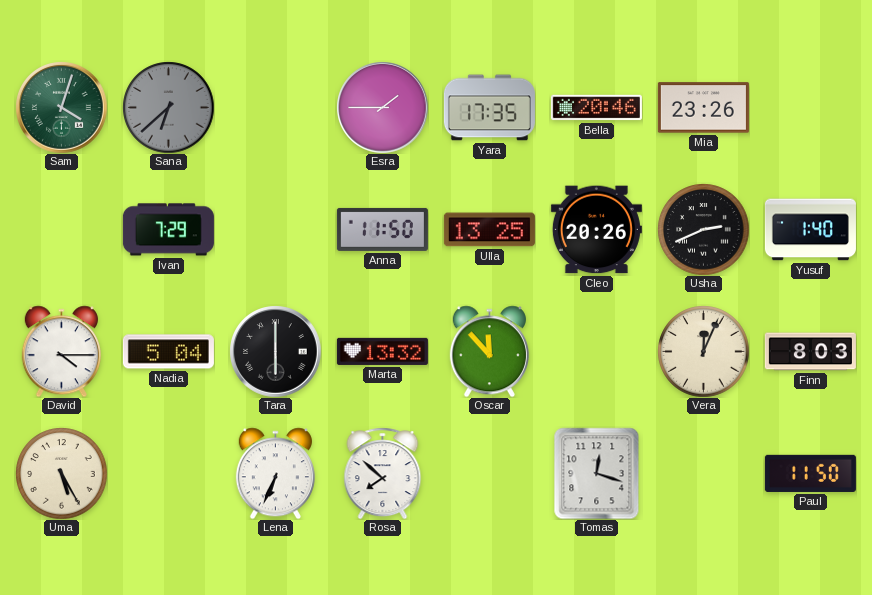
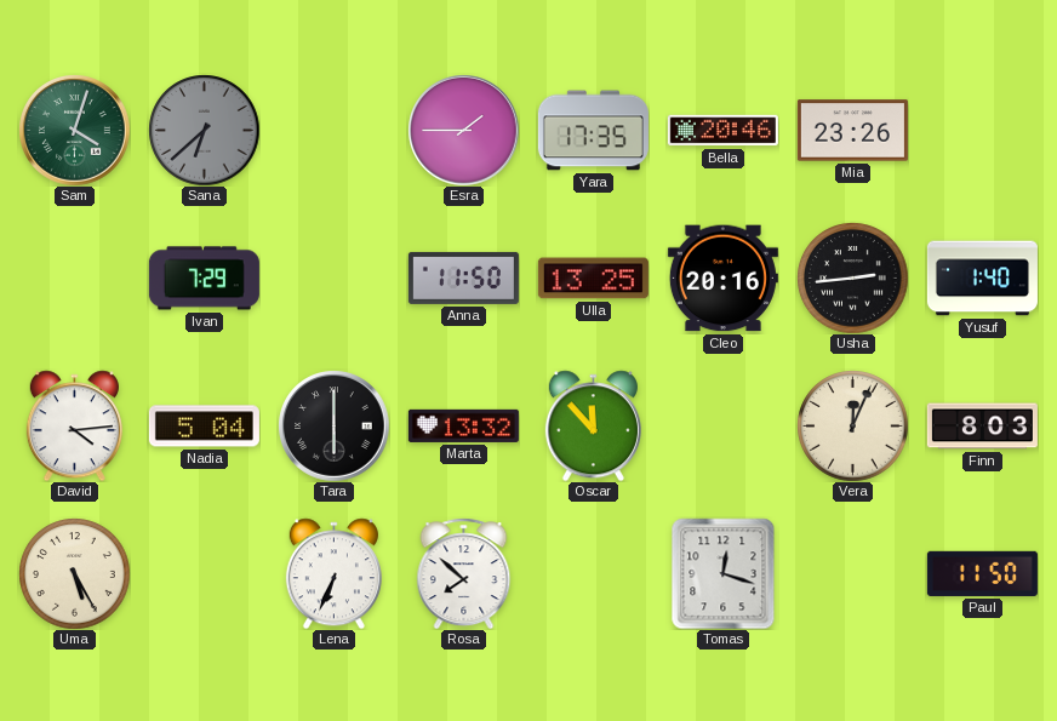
Cleo: 20:26 -> 20:16
Usha: 2:41 -> 2:44
David: 4:15 -> 4:14
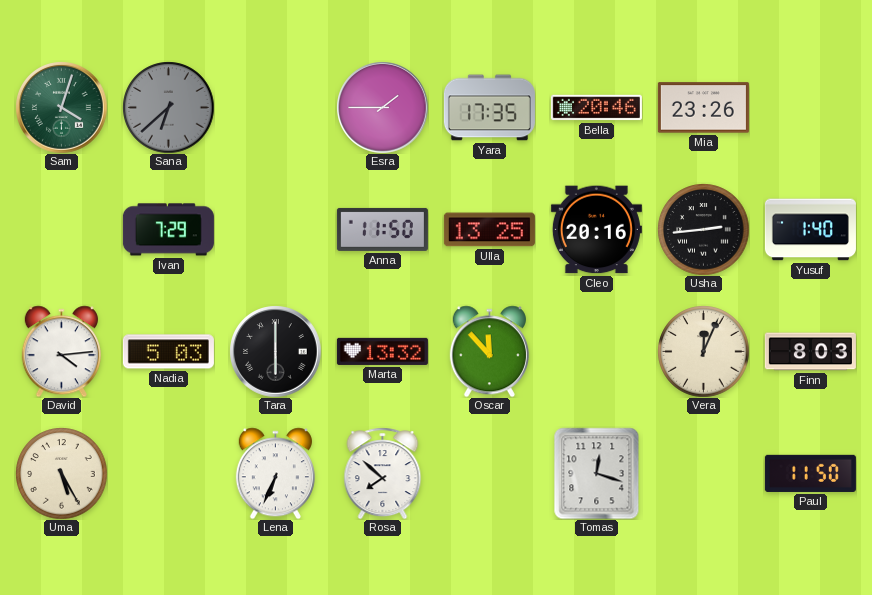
Nadia: 5:04 -> 5:03
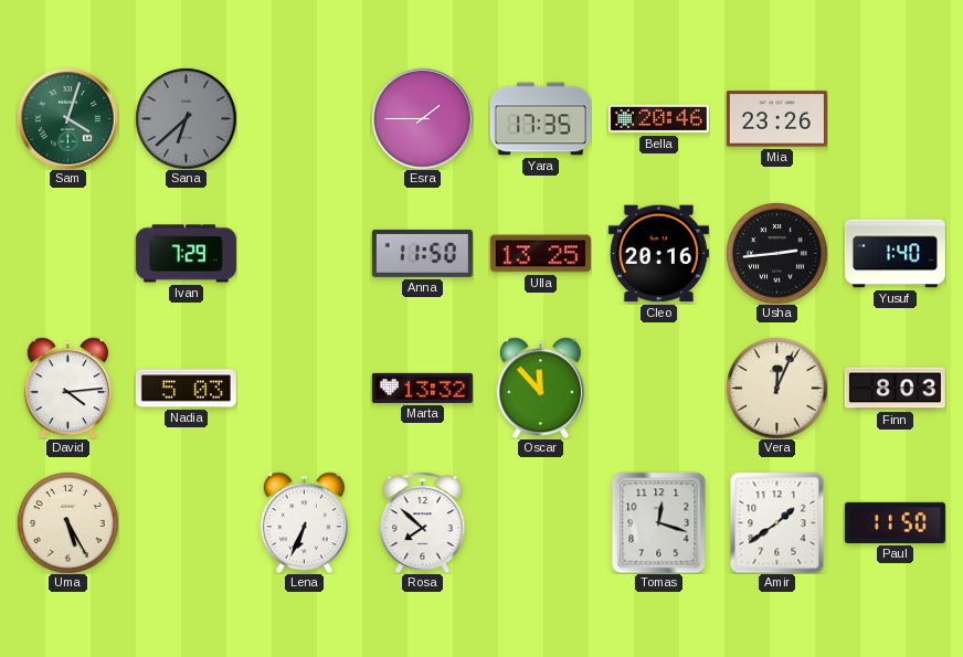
Tara: 6:00 -> none
Amir: none -> 1:39
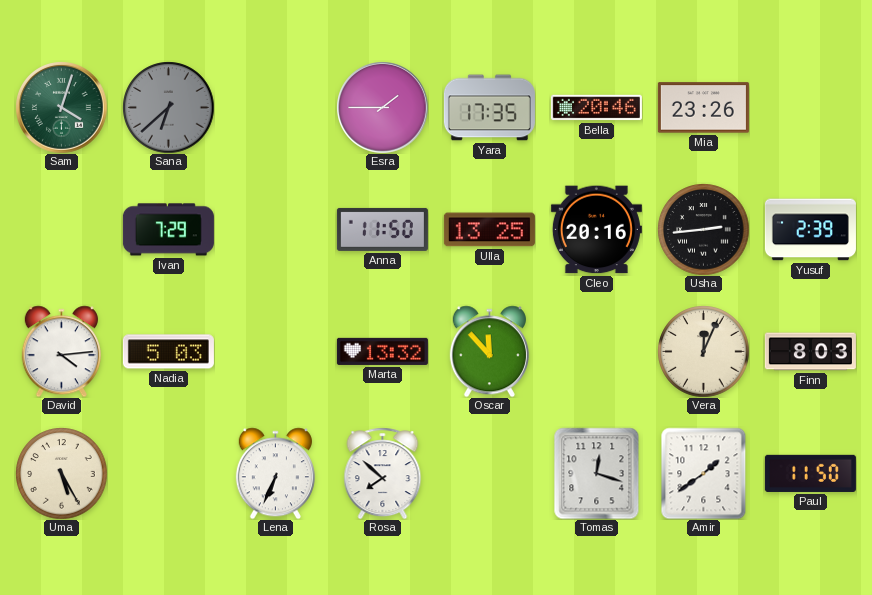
Yusuf: 1:40 -> 2:39
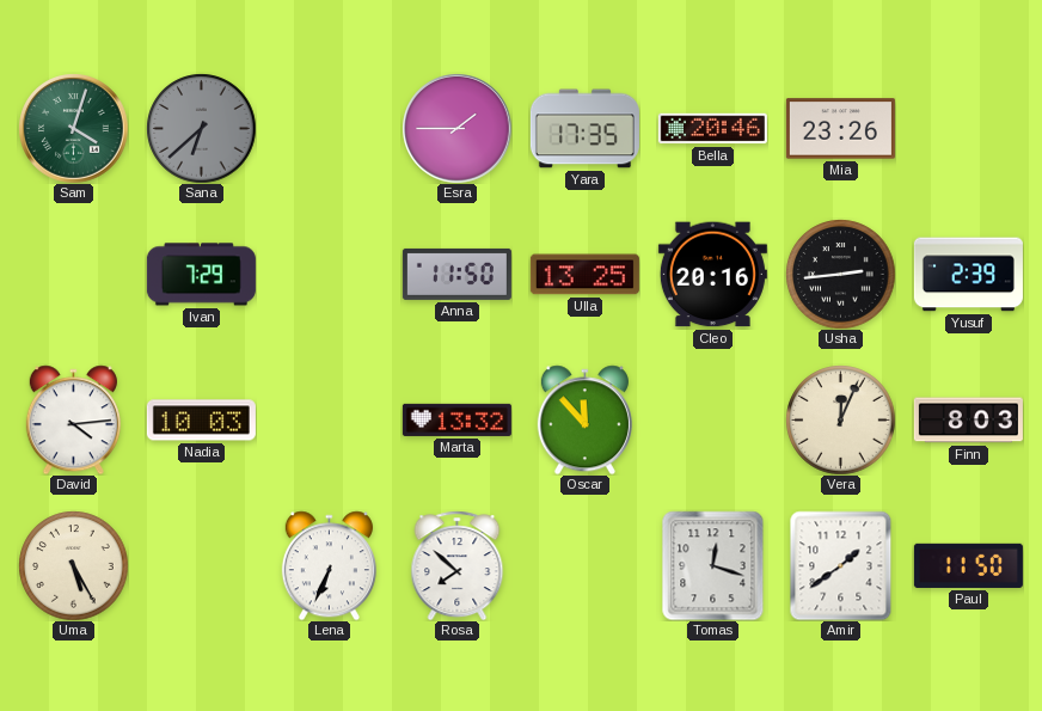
Nadia: 5:03 -> 10:03
